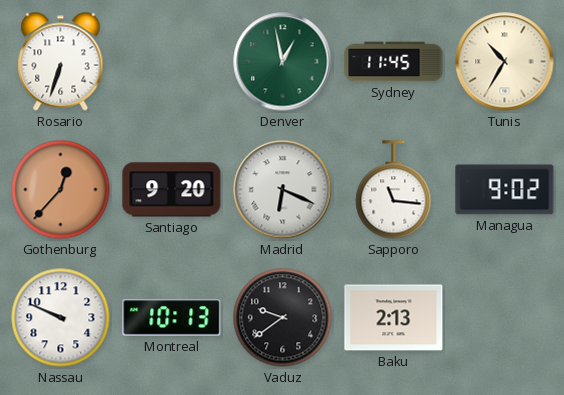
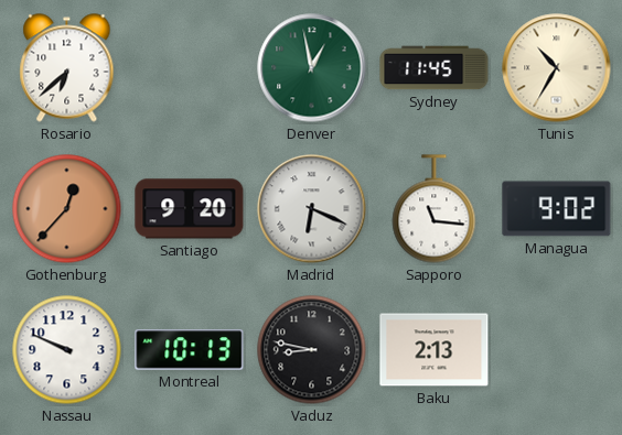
Rosario: 6:33 -> 6:38
Vaduz: 9:39 -> 8:47
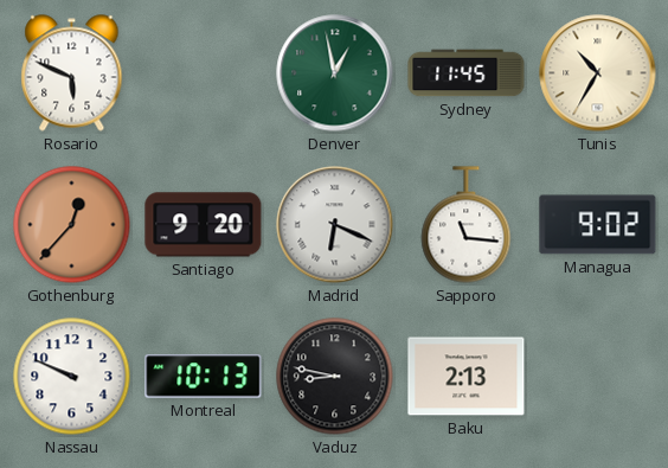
Rosario: 6:38 -> 5:49
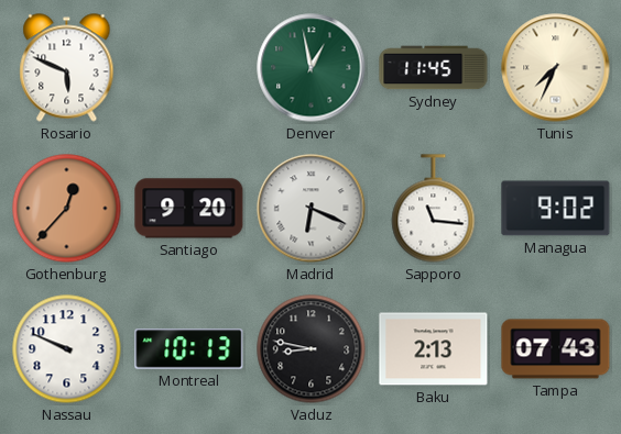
Tunis: 10:35 -> 7:34
Tampa: none -> 07:43
